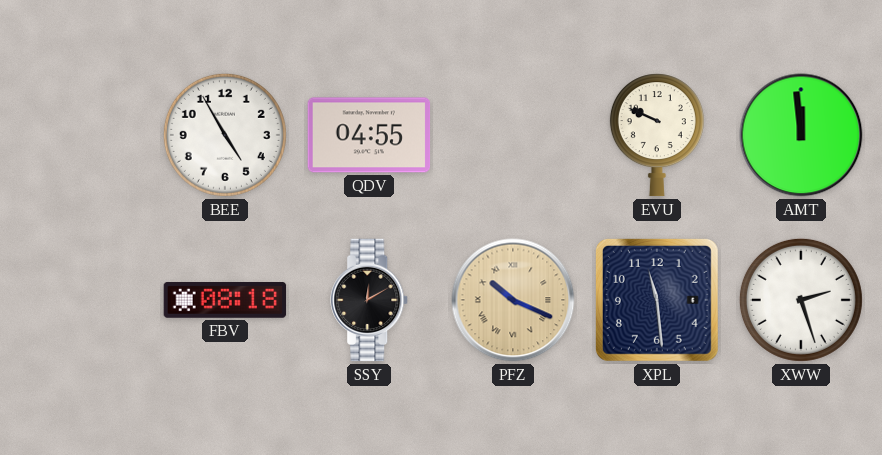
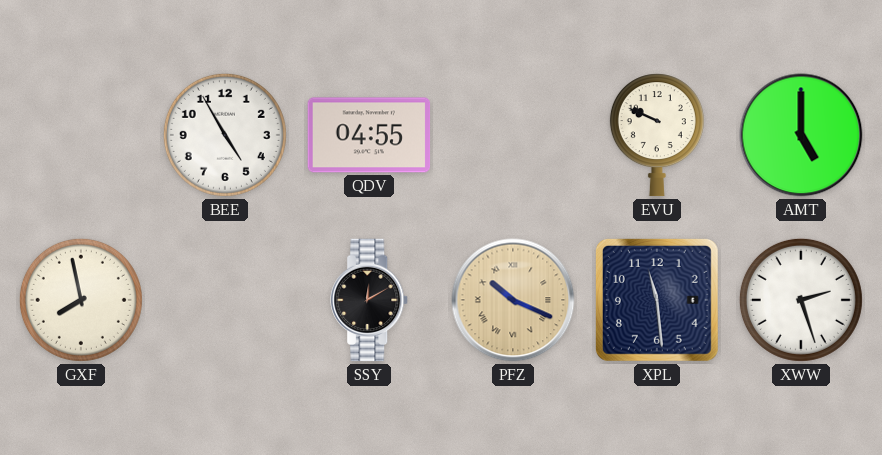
AMT: 11:59 -> 5:00
GXF: none -> 7:58
FBV: 08:18 -> none
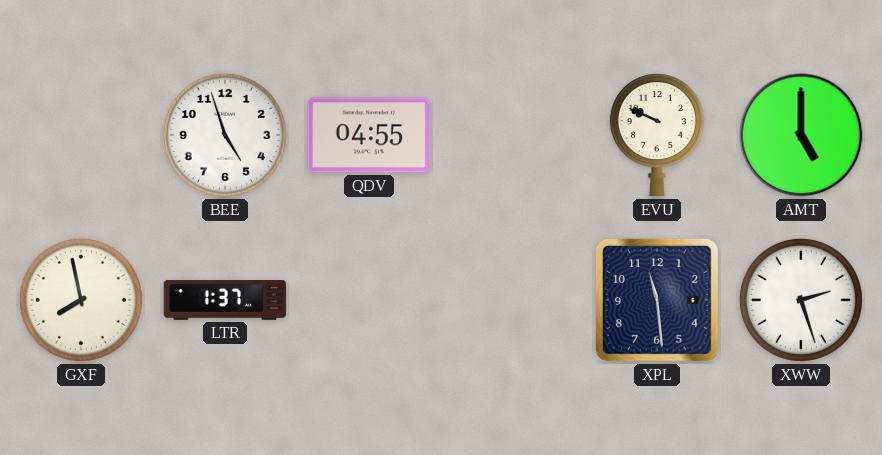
BEE: 4:55 -> 4:57
LTR: none -> 1:37
SSY: 12:10 -> none
PFZ: 10:19 -> none
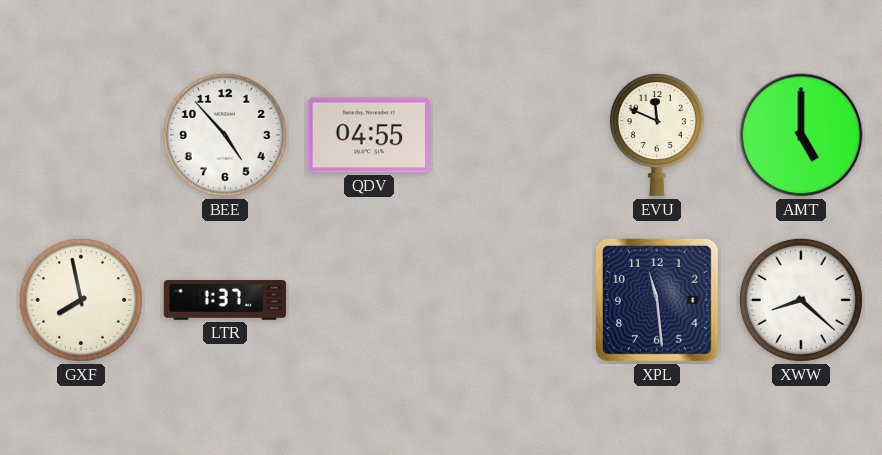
BEE: 4:57 -> 4:53
EVU: 9:49 -> 11:49
XWW: 2:27 -> 8:22
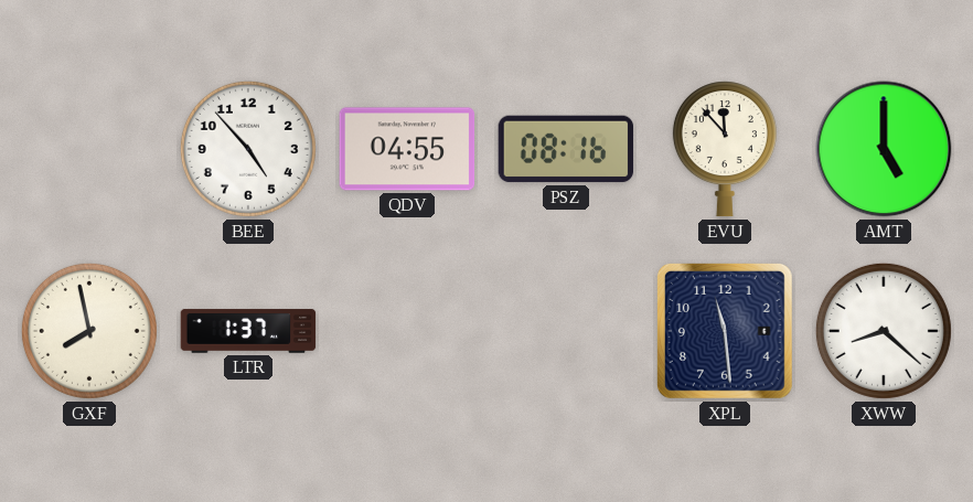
PSZ: none -> 08:16
EVU: 11:49 -> 11:53
